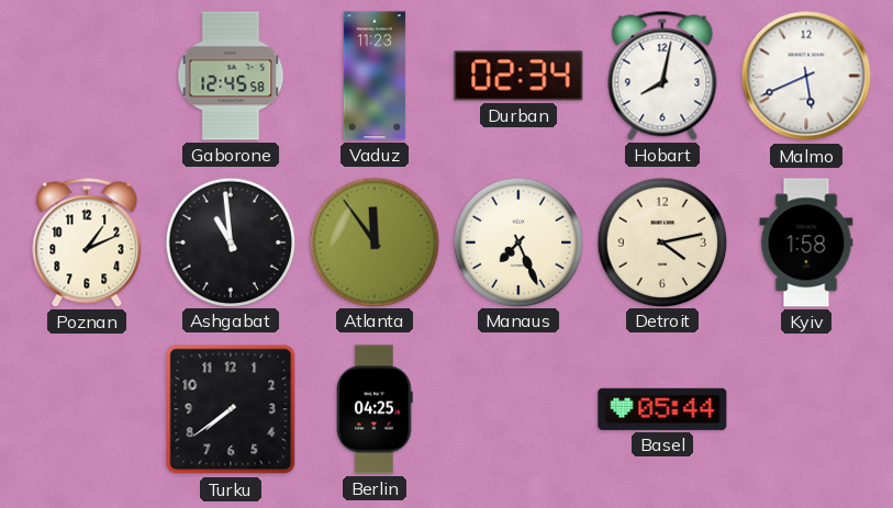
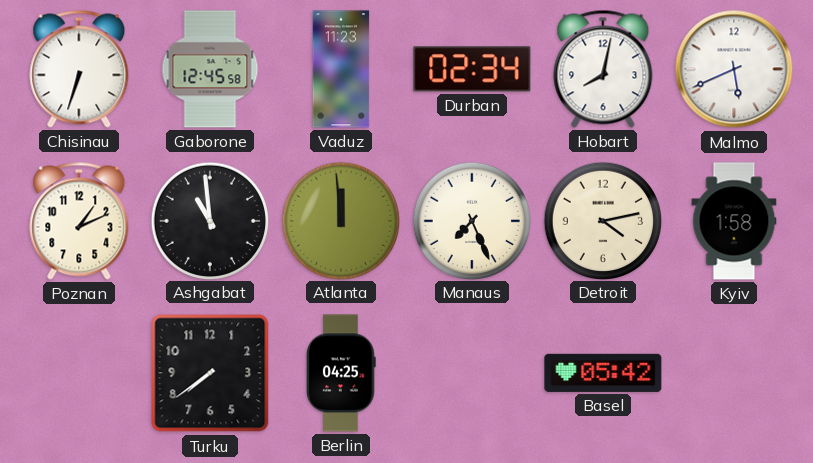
Chisinau: none -> 6:33
Atlanta: 11:54 -> 11:59
Basel: 05:44 -> 05:42
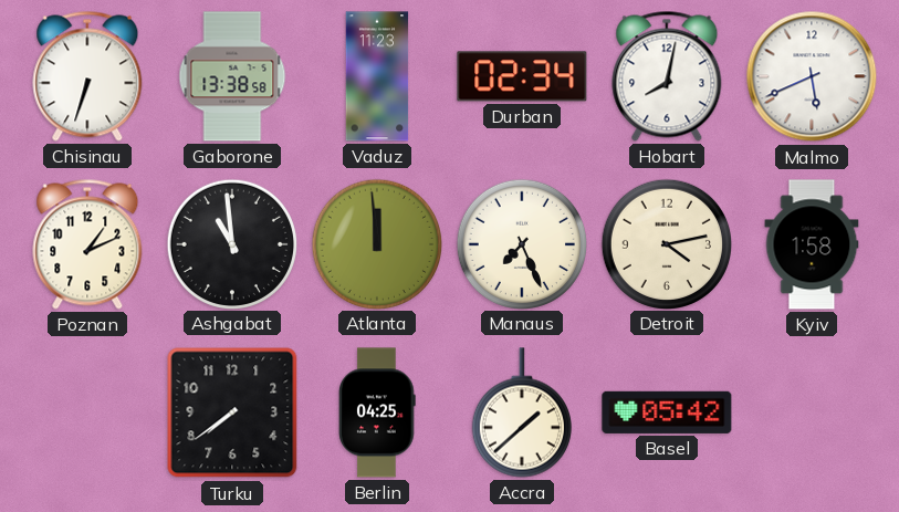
Gaborone: 12:45 -> 13:38
Accra: none -> 1:38
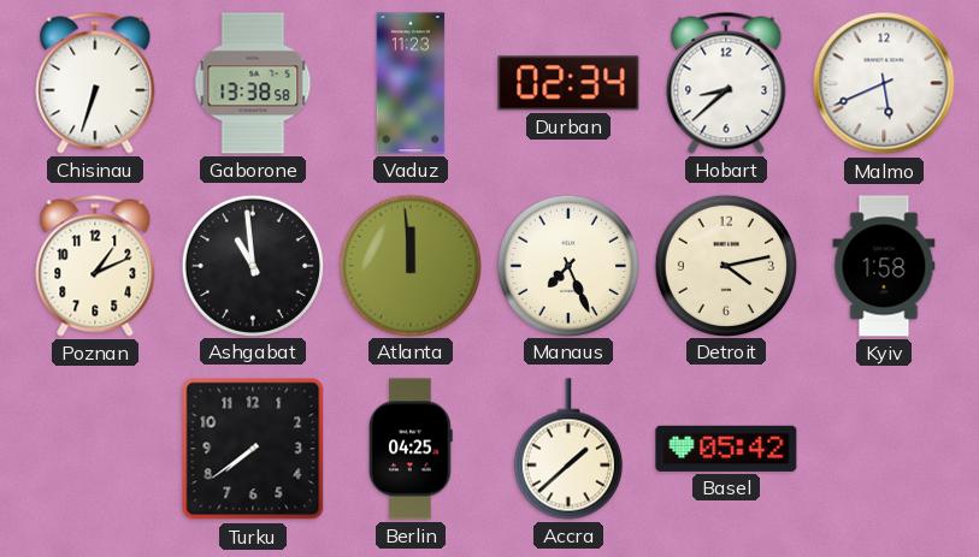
Hobart: 8:02 -> 8:38
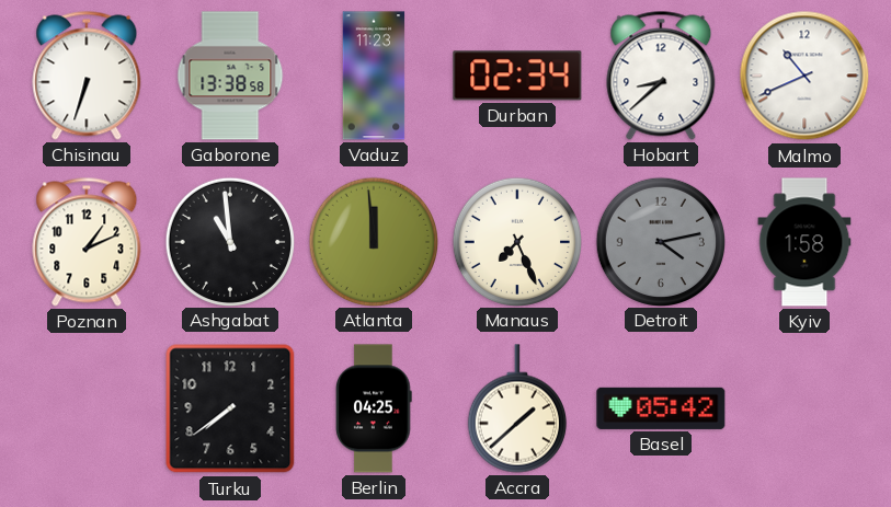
Malmo: 5:41 -> 10:41
Detroit dial: cream -> grey
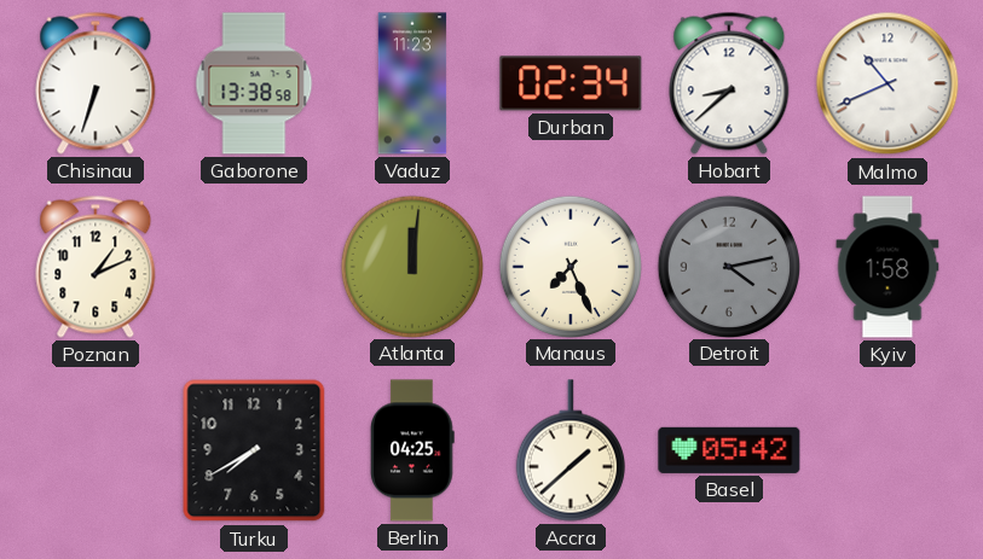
Ashgabat: 10:59 -> none
Atlanta: 11:59 -> 12:01
Turku: 7:39 -> 7:40
